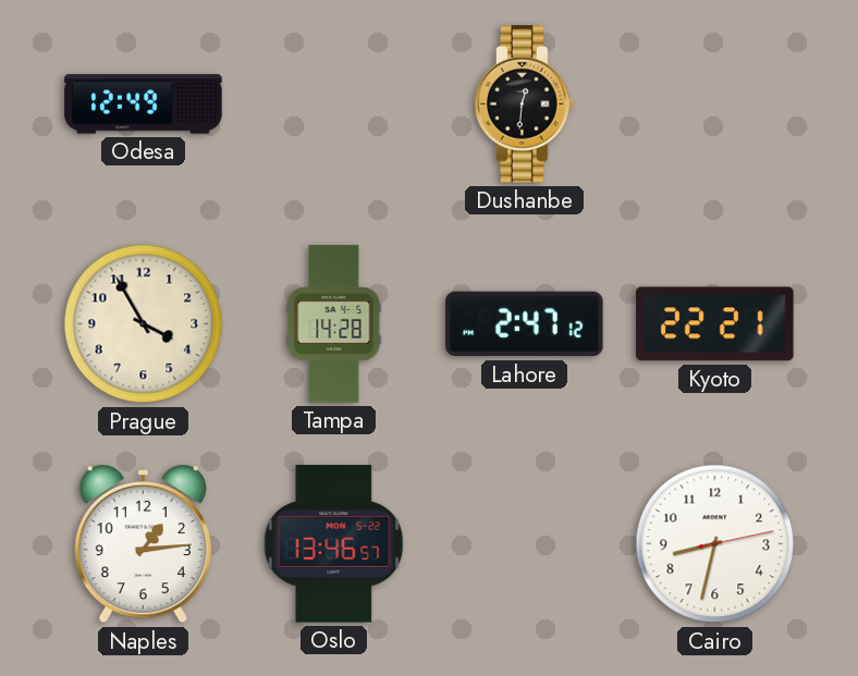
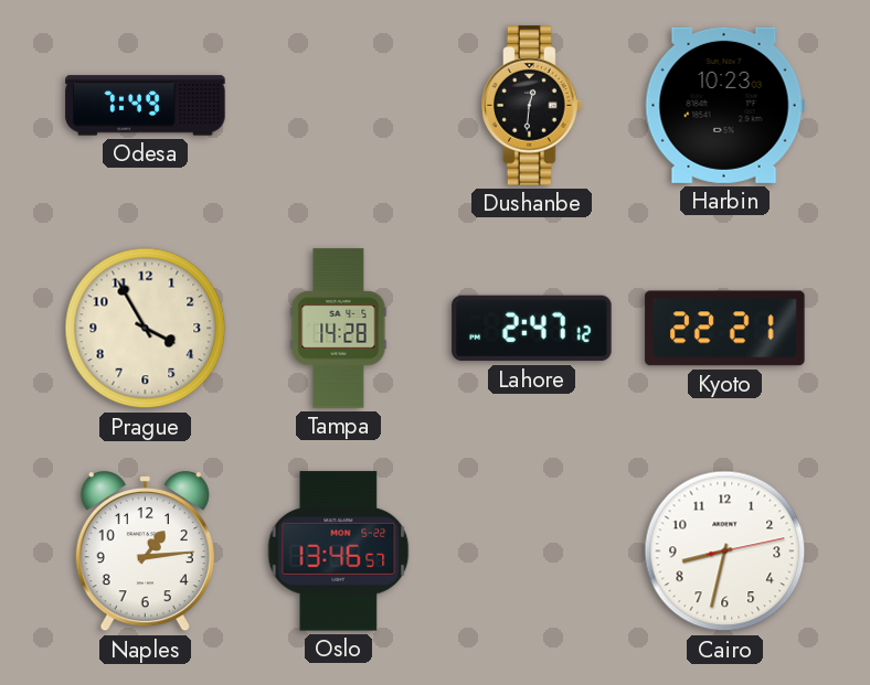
Odesa: 12:49 -> 7:49
Harbin: none -> 10:23
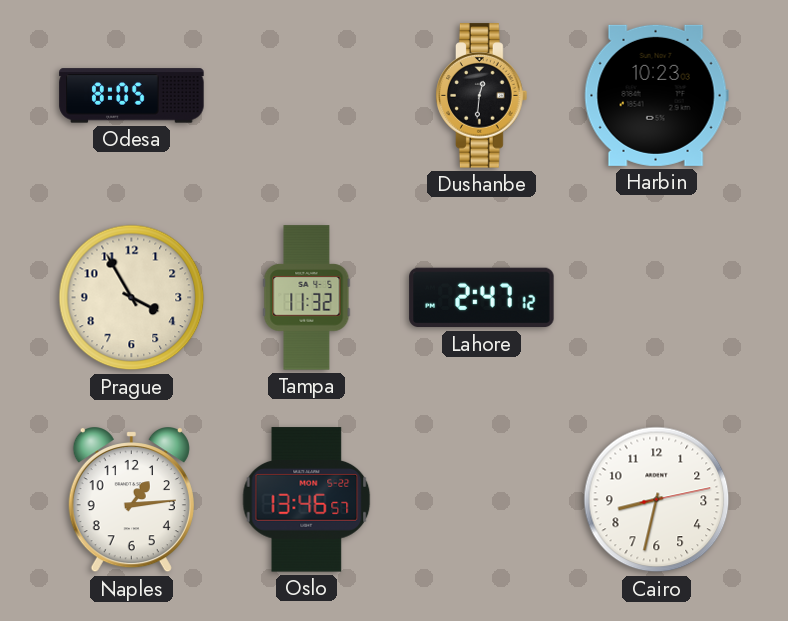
Odesa: 7:49 -> 8:05
Tampa: 14:28 -> 11:32
Kyoto: 22:21 -> none
